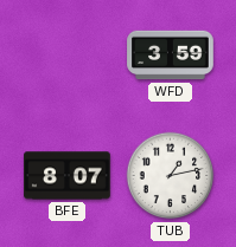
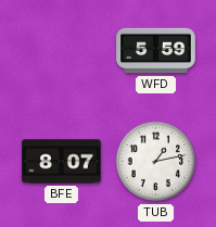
WFD: 3:59 -> 5:59
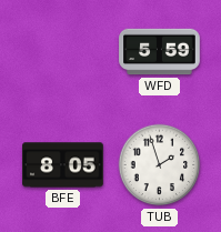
BFE: 8:07 -> 8:05
TUB: 1:13 -> 1:57
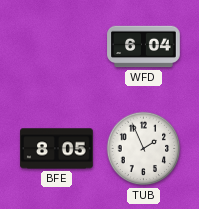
WFD: 5:59 -> 6:04
TUB: 1:57 -> 1:56
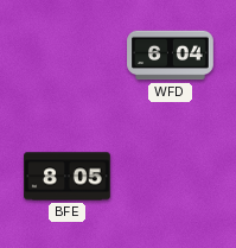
TUB: 1:56 -> none
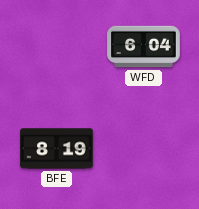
BFE: 8:05 -> 8:19
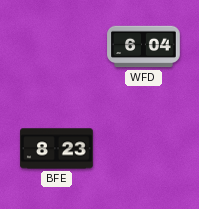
BFE: 8:19 -> 8:23
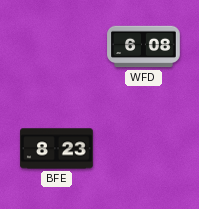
WFD: 6:04 -> 6:08
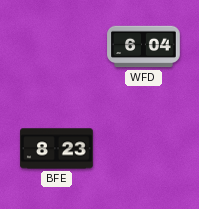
WFD: 6:08 -> 6:04
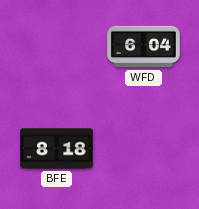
BFE: 8:23 -> 8:18
